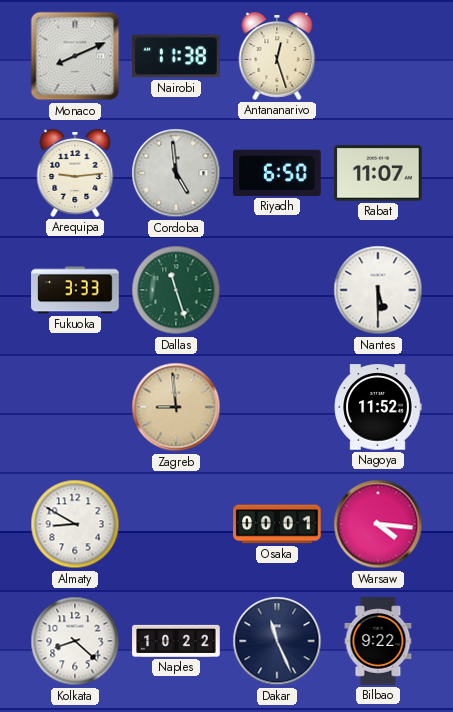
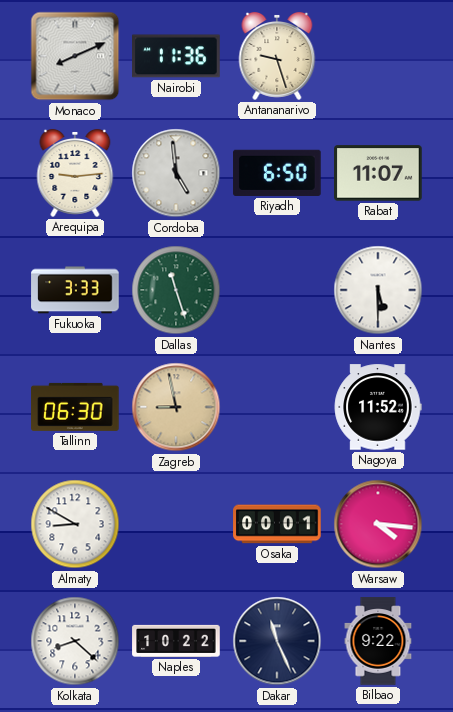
Nairobi: 11:38 -> 11:36
Antananarivo: 12:27 -> 9:27
Tallinn: none -> 06:30
Zagreb: 8:59 -> 8:58
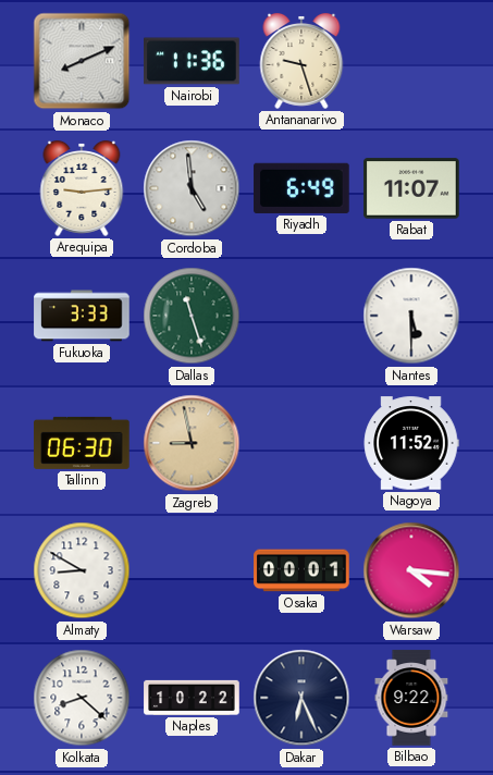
Riyadh: 6:50 -> 6:49
Dakar: 11:26 -> 6:26
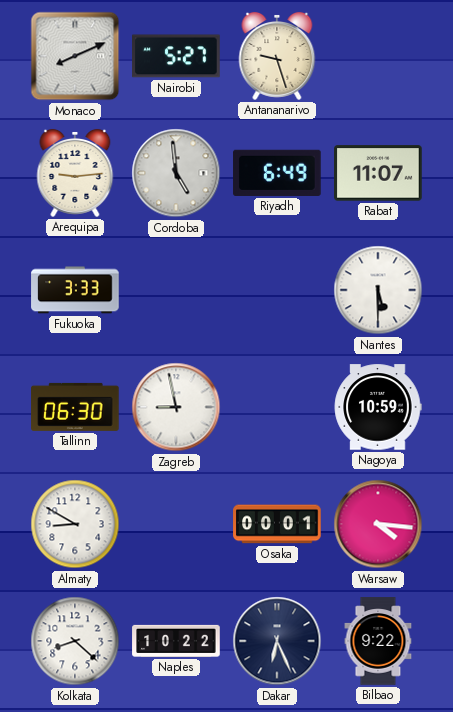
Nairobi: 11:36 -> 5:27
Dallas: 11:27 -> none
Zagreb dial: champagne -> white
Nagoya: 11:52 -> 10:59
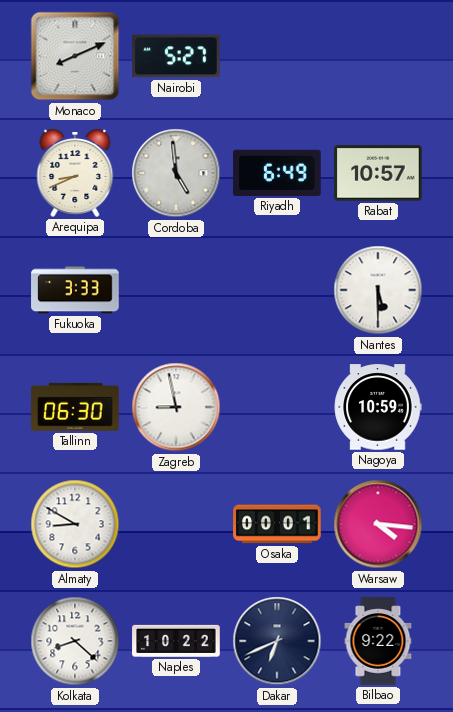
Antananarivo: 9:27 -> none
Arequipa: 9:14 -> 8:41
Rabat: 11:07 -> 10:57
Dakar: 6:26 -> 6:41
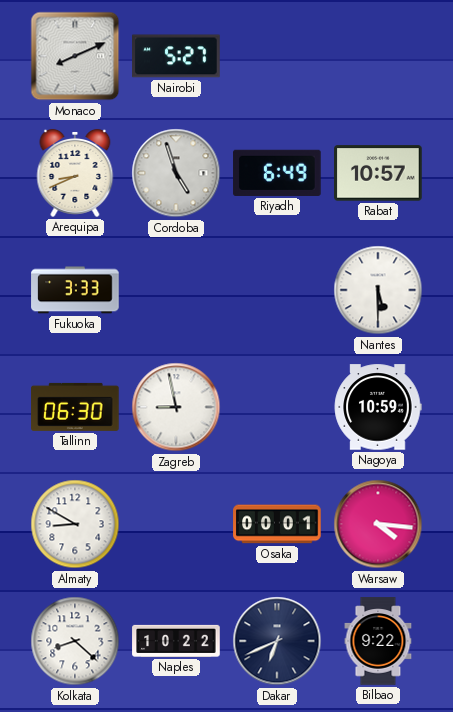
Cordoba: 4:59 -> 4:57
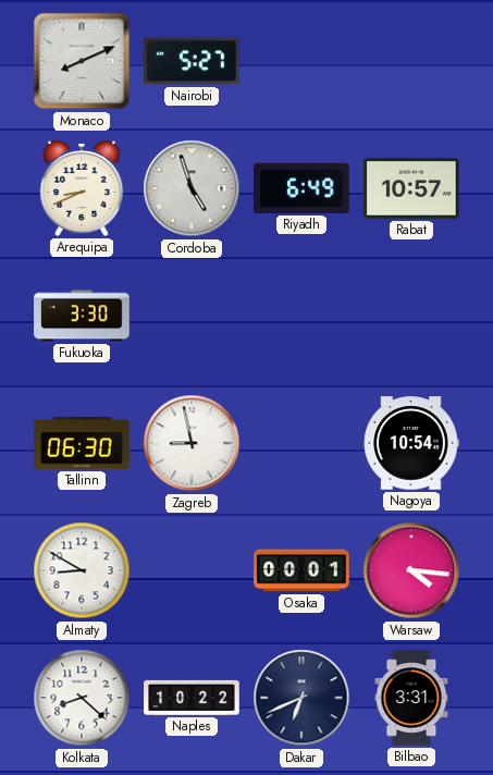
Fukuoka: 3:33 -> 3:30
Nantes: 5:30 -> none
Nagoya: 10:59 -> 10:54
Bilbao: 9:22 -> 3:31
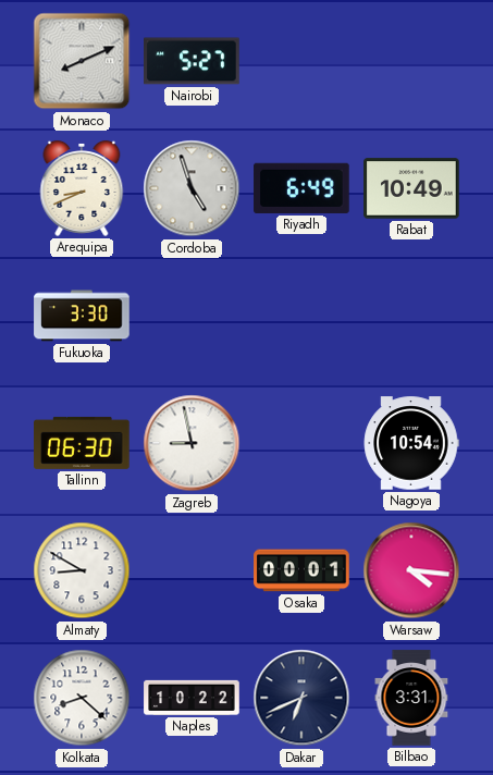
Rabat: 10:57 -> 10:49
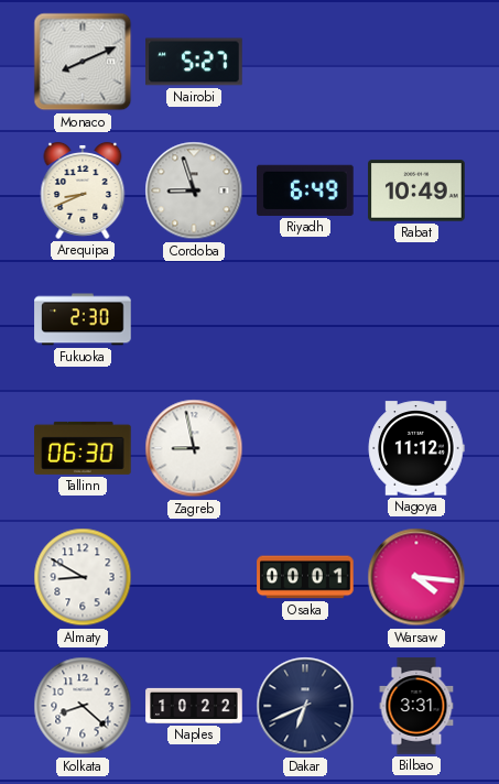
Cordoba: 4:57 -> 8:57
Fukuoka: 3:30 -> 2:30
Nagoya: 10:54 -> 11:12
